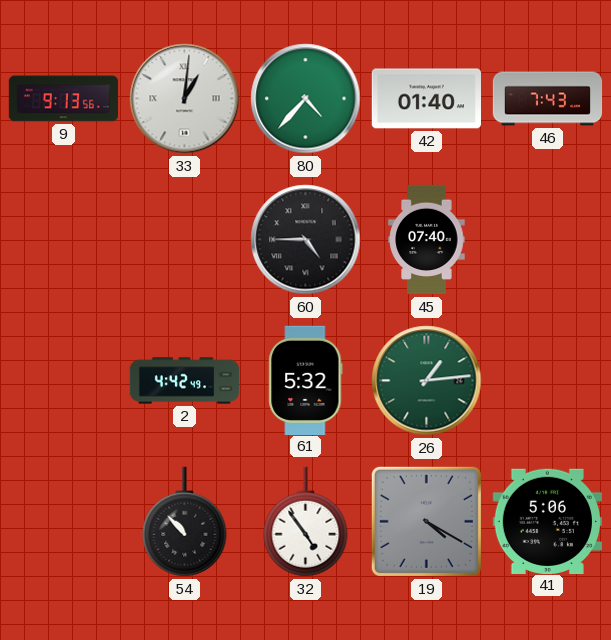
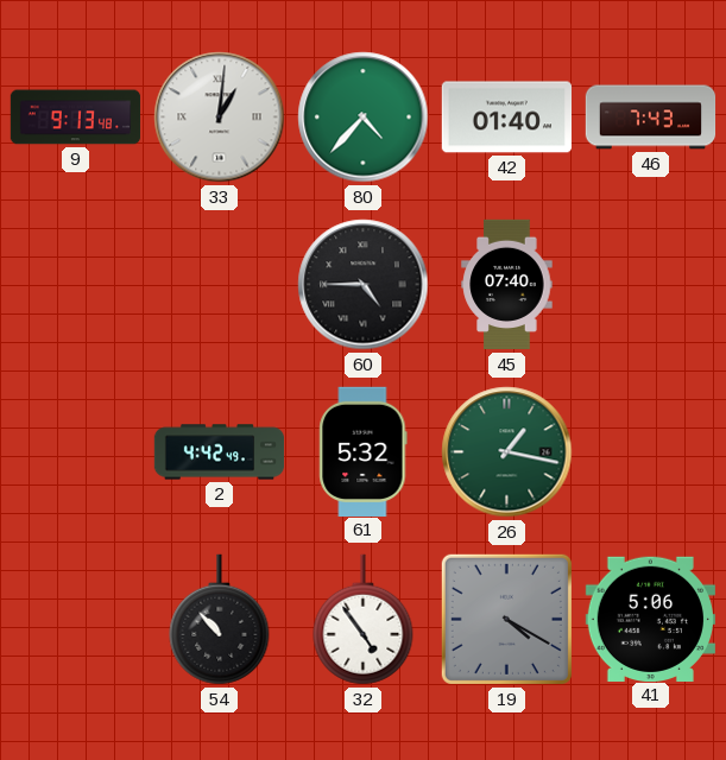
9: 9:13:56 -> 9:13:48
26: 1:14 -> 1:17
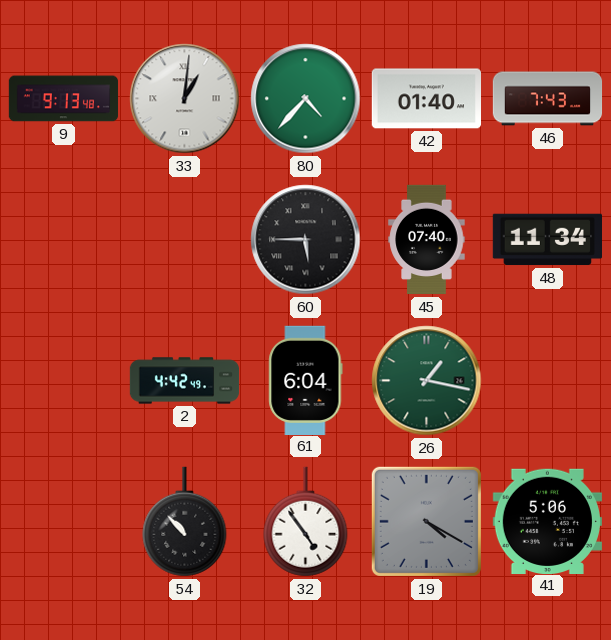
60: 4:45 -> 5:45
48: none -> 11:34
61: 5:32 -> 6:04
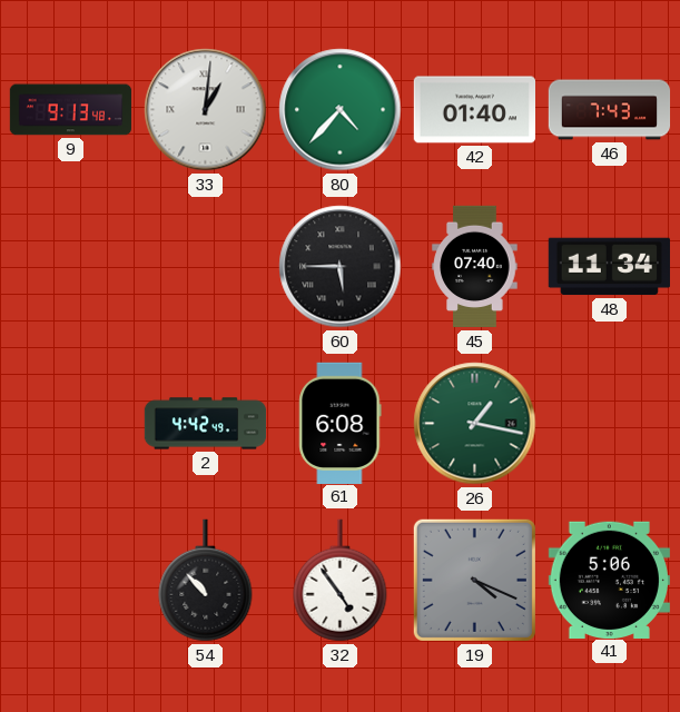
61: 6:04 -> 6:08
19: 4:20 -> 4:19
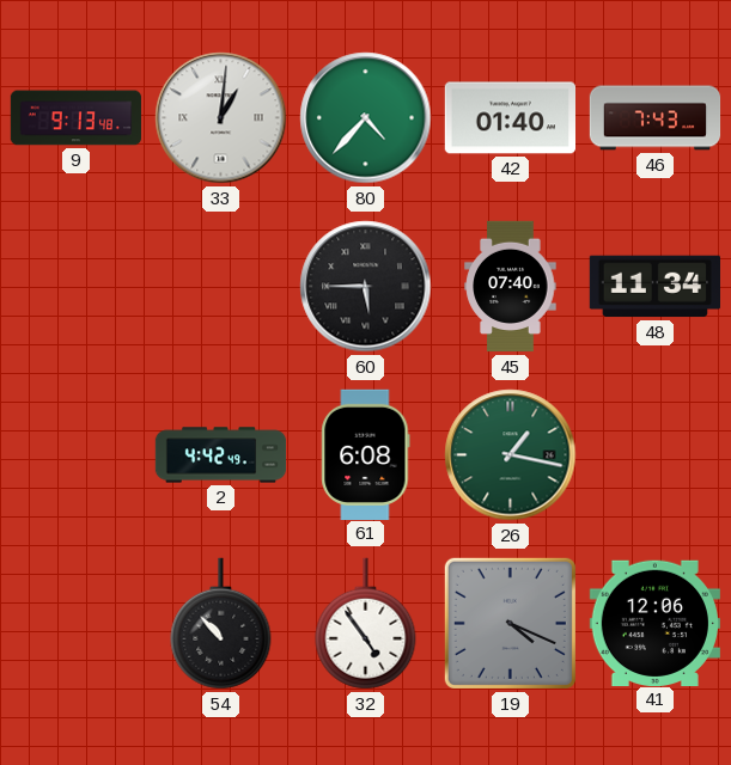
41: 5:06 -> 12:06
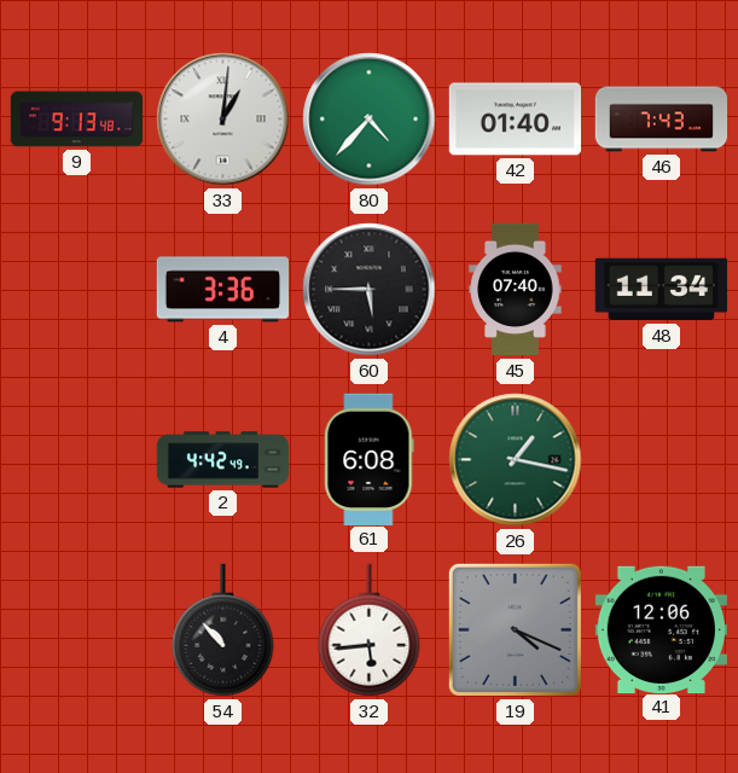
4: none -> 3:36
32: 4:54 -> 5:44
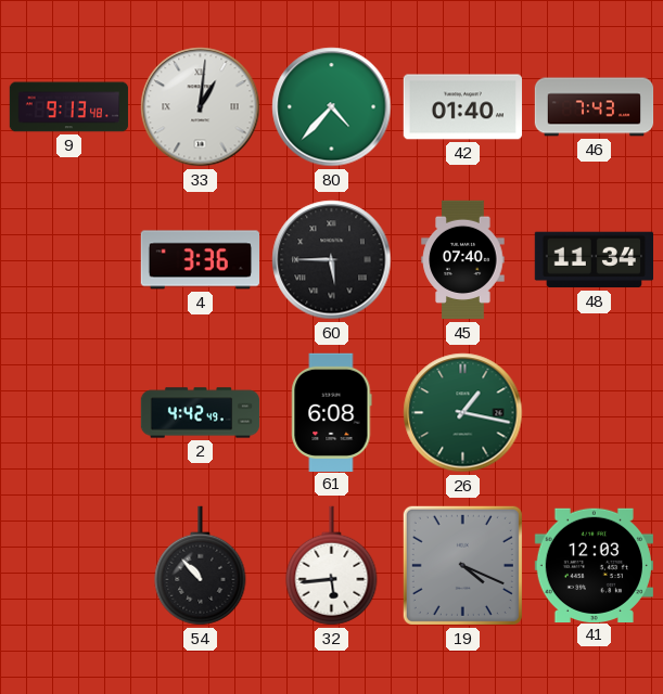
41: 12:06 -> 12:03
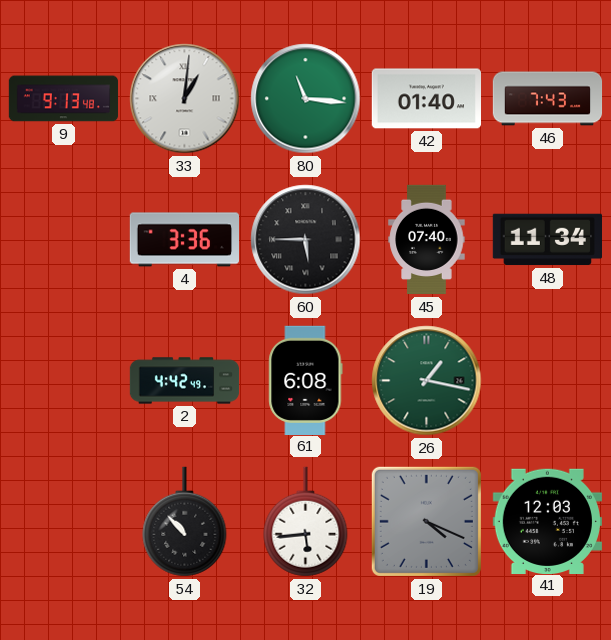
80: 4:37 -> 11:16
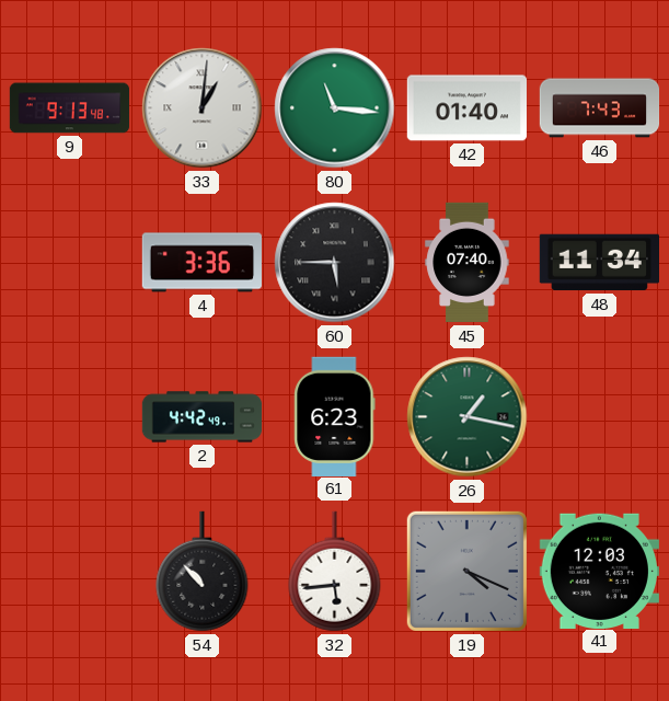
61: 6:08 -> 6:23
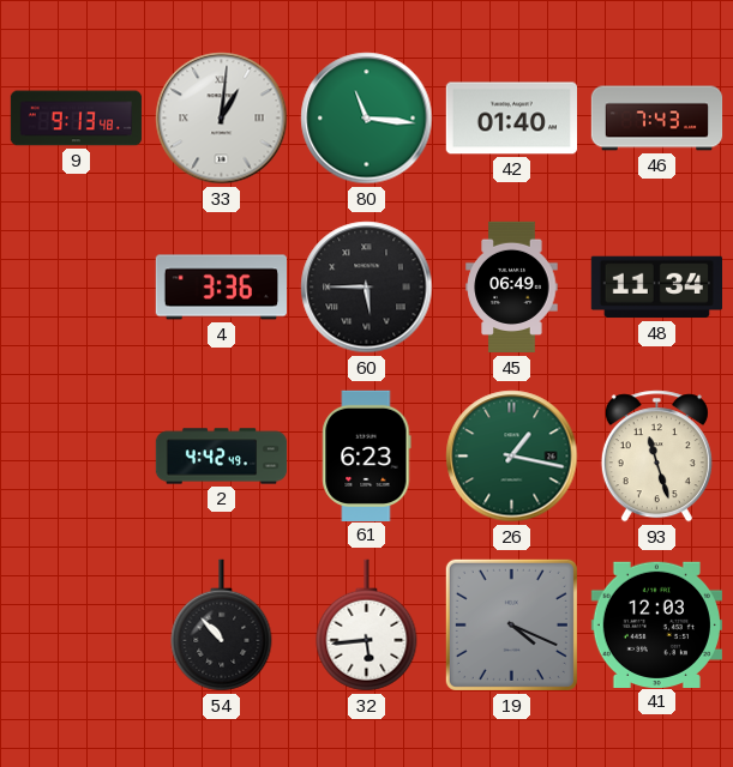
45: 07:40 -> 06:49
93: none -> 11:27
